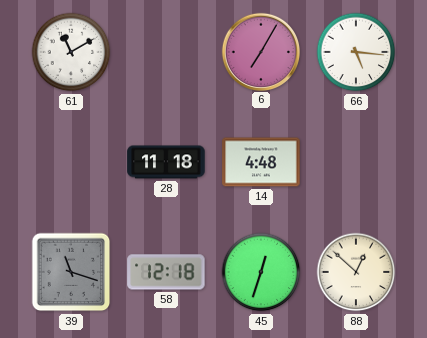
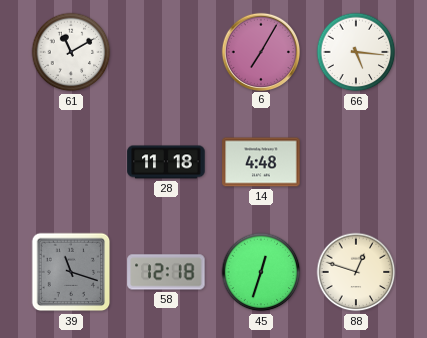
88: 12:52 -> 12:48
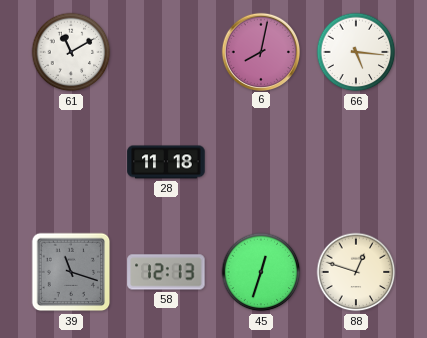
6: 7:05 -> 8:02
14: 4:48 -> none
58: 12:18 -> 12:13
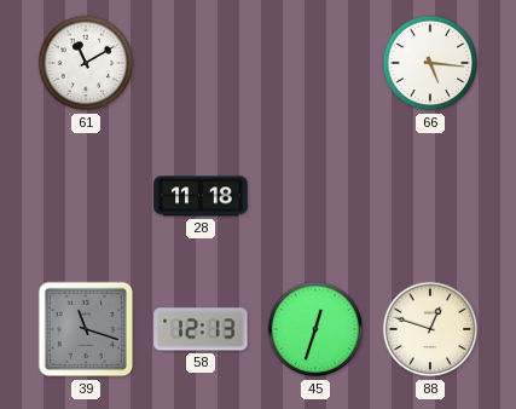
6: 8:02 -> none
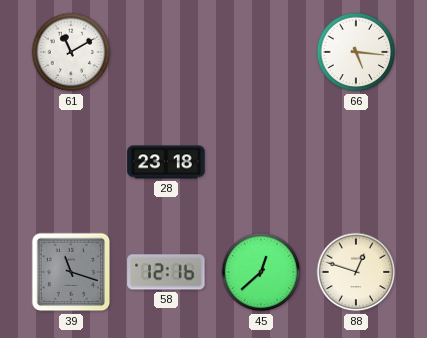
28: 11:18 -> 23:18
58: 12:13 -> 12:16
45: 12:33 -> 12:38
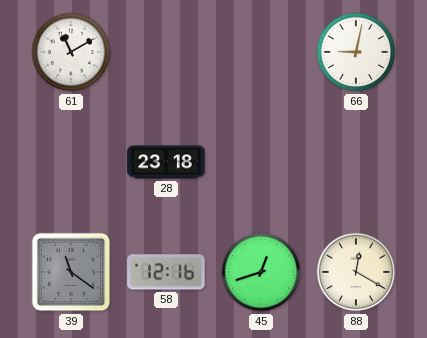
66: 5:16 -> 9:02
39: 11:18 -> 11:21
45: 12:38 -> 12:42
88: 12:48 -> 12:20
